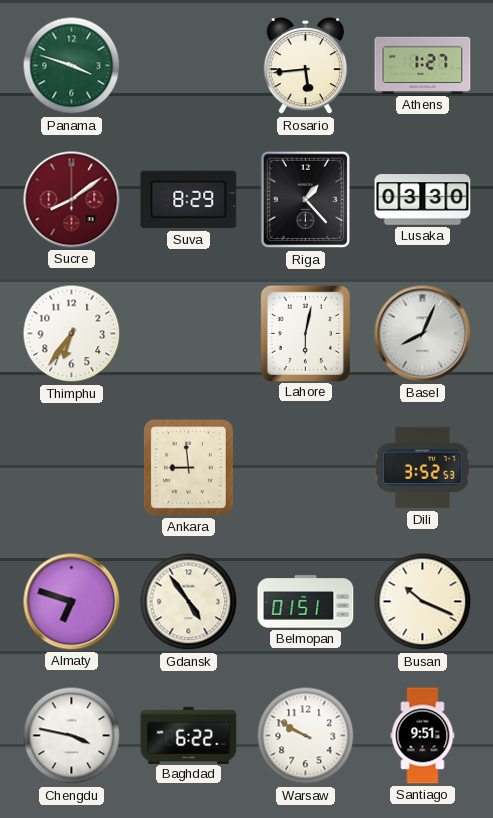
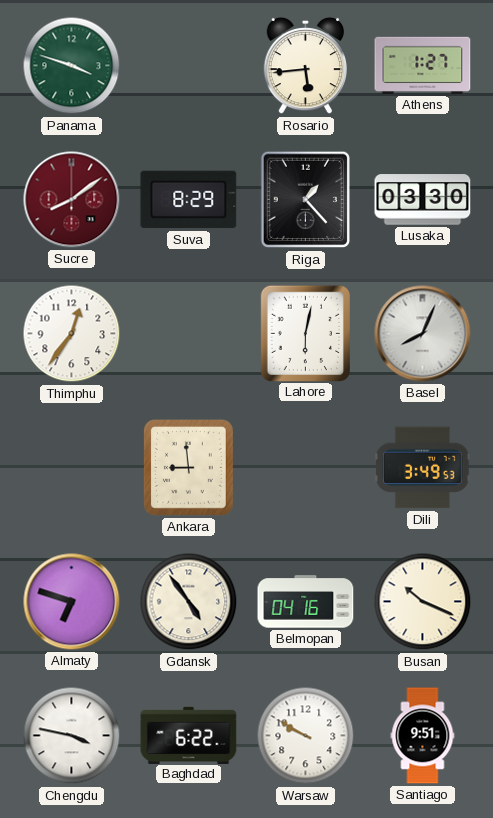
Thimphu: 6:36 -> 12:36
Dili: 3:52 -> 3:49
Belmopan: 01:51 -> 04:16
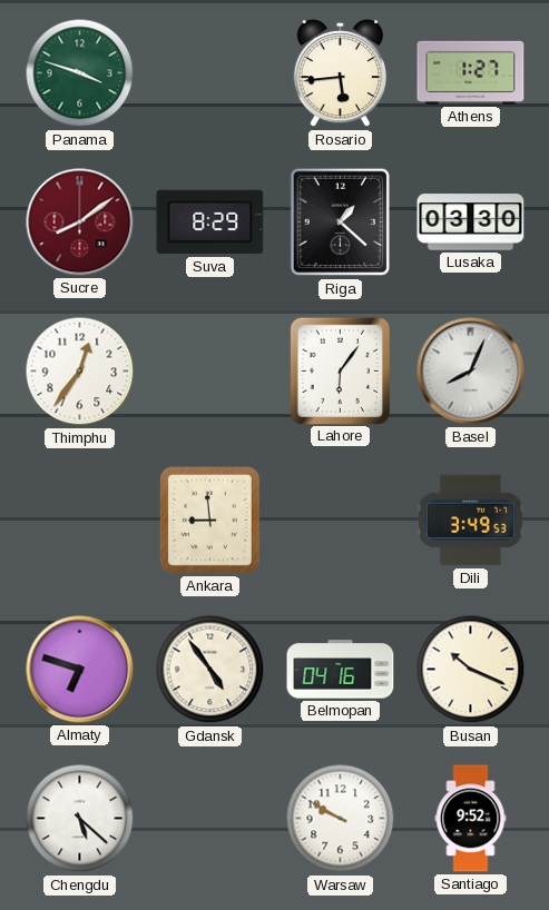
Riga: 1:23 -> 1:22
Lahore: 6:02 -> 6:06
Chengdu: 3:47 -> 5:22
Baghdad: 6:22 -> none
Santiago: 9:51 -> 9:52
